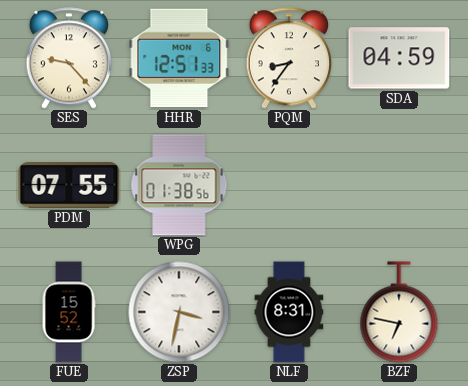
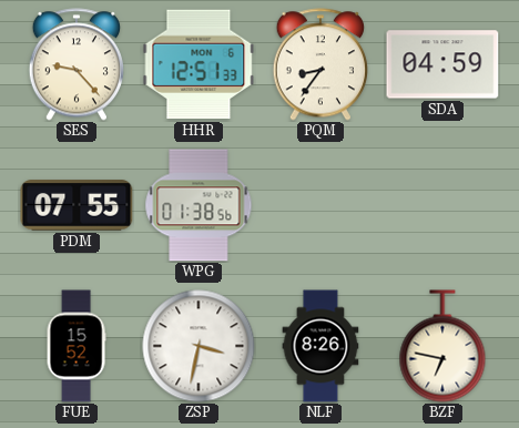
NLF: 8:31 -> 8:26
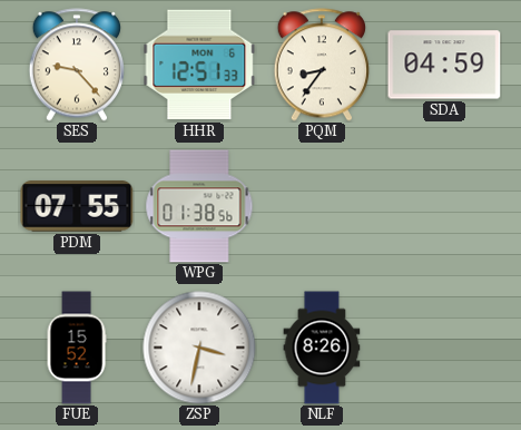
BZF: 6:47 -> none
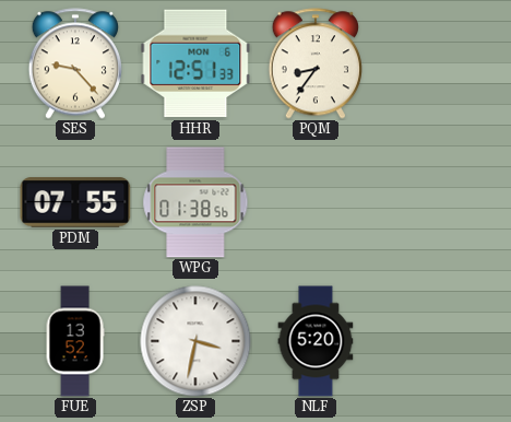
SDA: 04:59 -> none
FUE: 15:52 -> 13:52
NLF: 8:26 -> 5:20
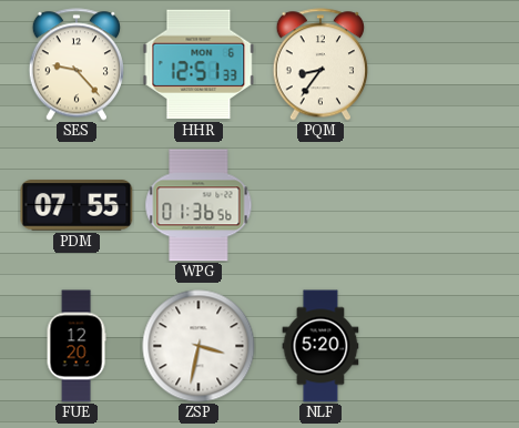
WPG: 01:38 -> 01:36
FUE: 13:52 -> 12:20
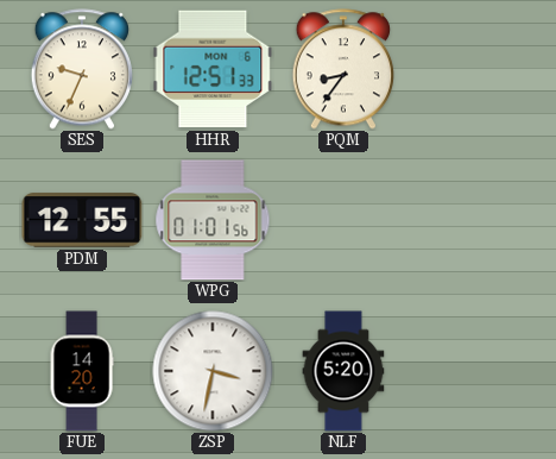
SES: 9:23 -> 9:34
PDM: 07:55 -> 12:55
WPG: 01:36 -> 01:01
FUE: 12:20 -> 14:20
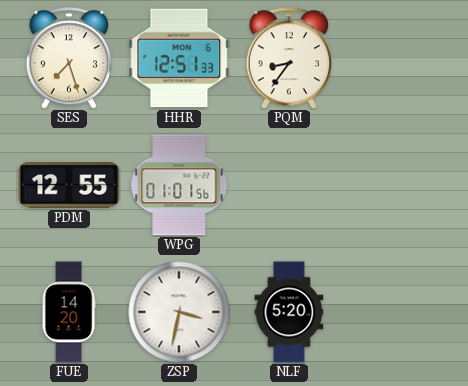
SES: 9:34 -> 7:27
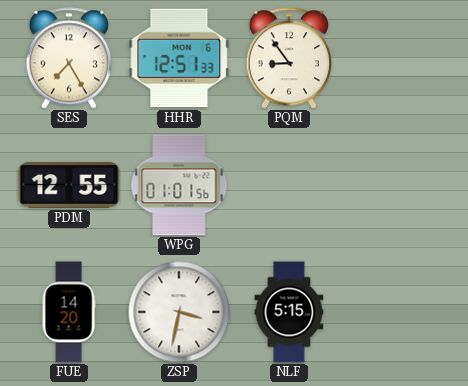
SES: 7:27 -> 7:25
PQM: 8:36 -> 8:54
NLF: 5:20 -> 5:15
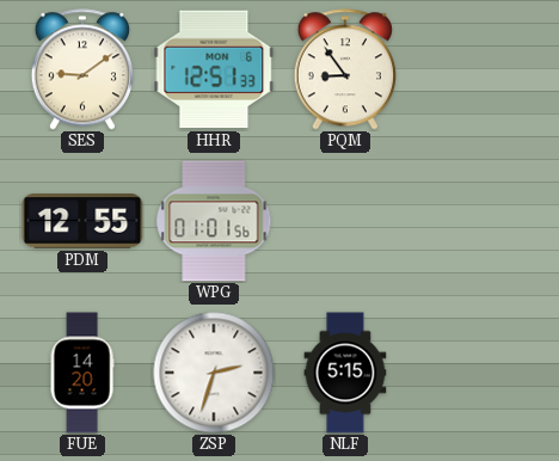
SES: 7:25 -> 9:09
ZSP: 3:32 -> 2:33
